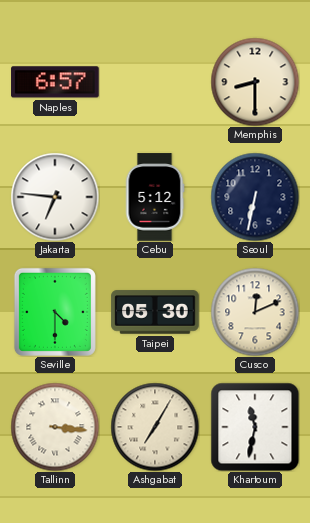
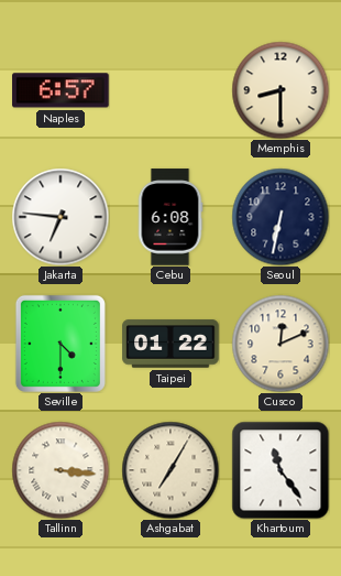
Cebu: 5:12 -> 6:08
Taipei: 05:30 -> 01:22
Khartoum: 11:32 -> 11:24
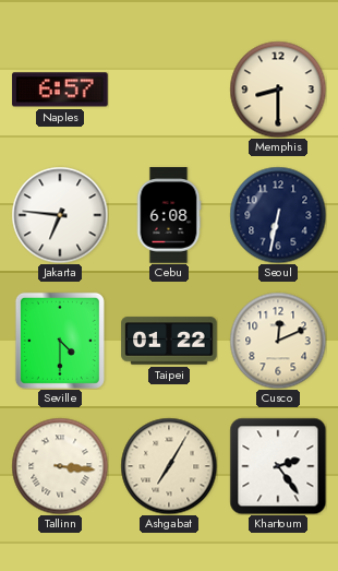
Khartoum: 11:24 -> 2:24
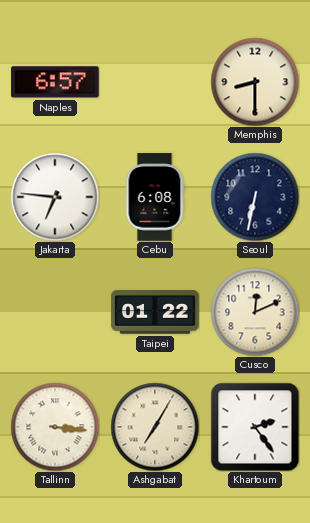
Seville: 4:30 -> none
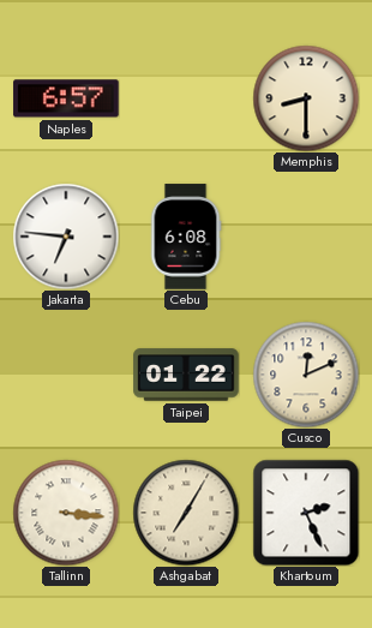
Seoul: 6:32 -> none
Khartoum: 2:24 -> 2:26
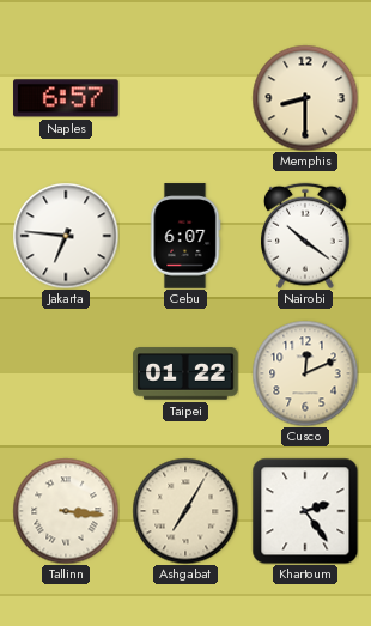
Cebu: 6:08 -> 6:07
Nairobi: none -> 10:21
Khartoum: 2:26 -> 2:24
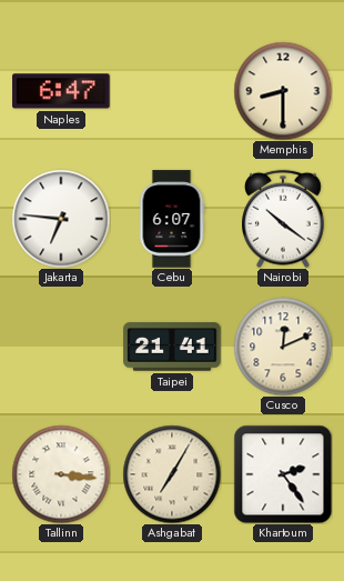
Naples: 6:57 -> 6:47
Taipei: 01:22 -> 21:41
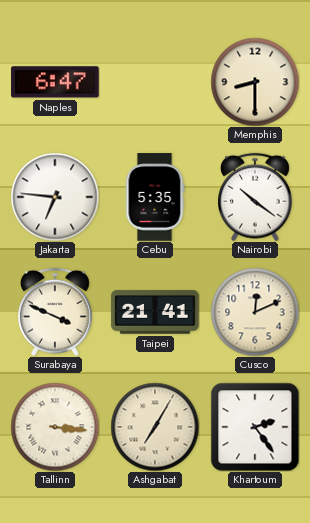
Cebu: 6:07 -> 5:35
Surabaya: none -> 3:49
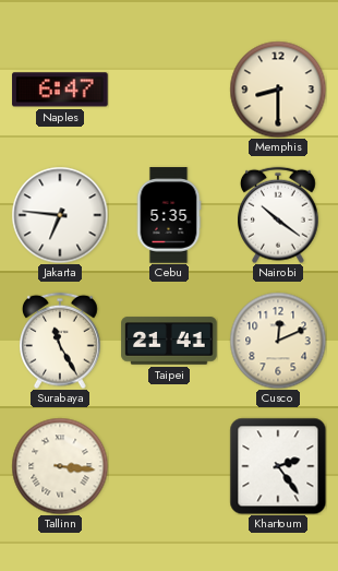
Surabaya: 3:49 -> 11:25
Ashgabat: 7:05 -> none
